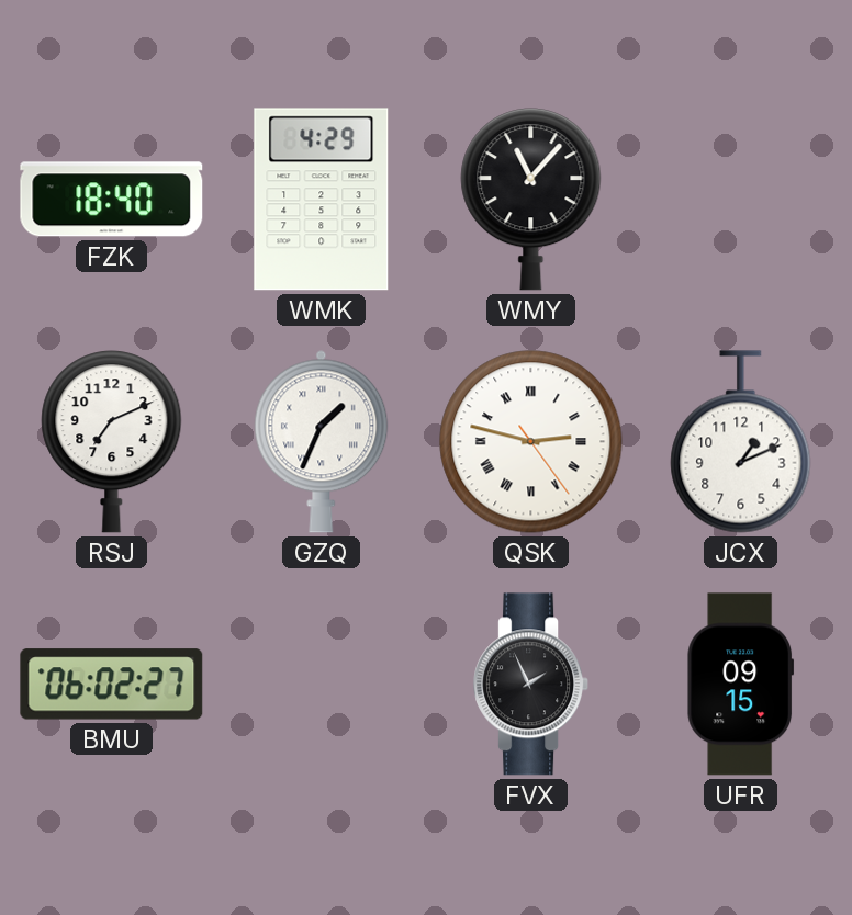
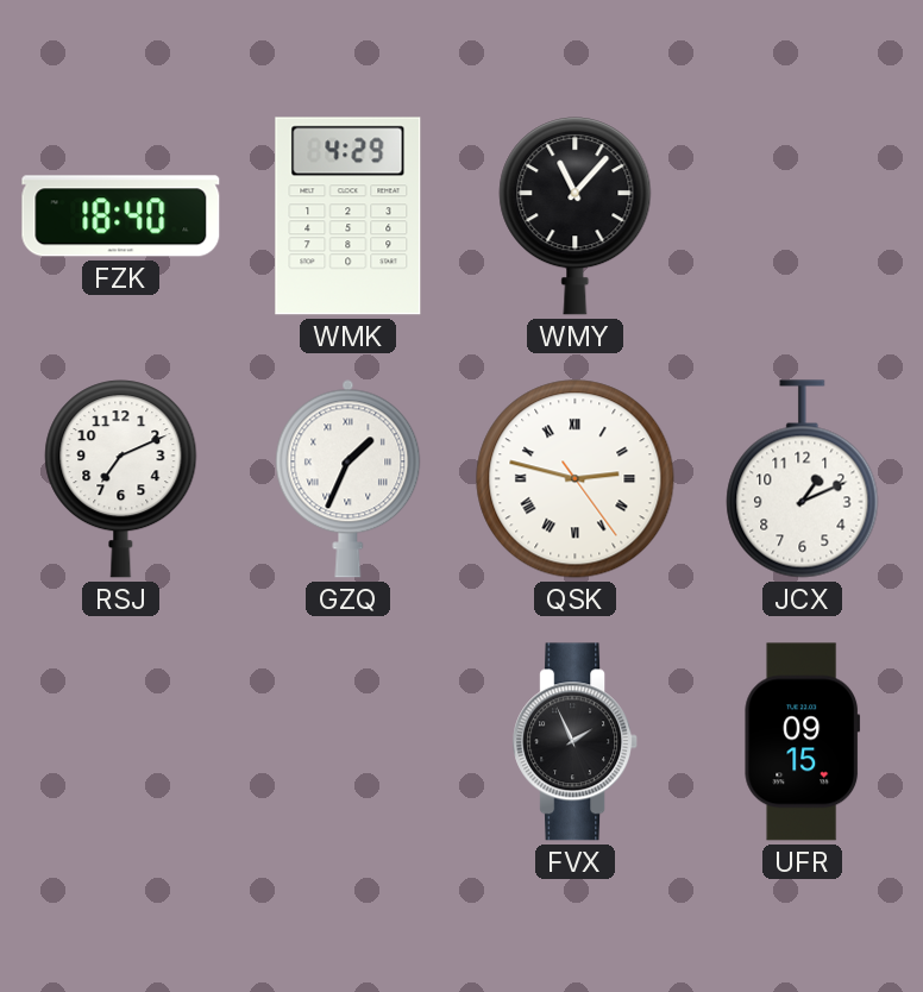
BMU: 06:02 -> none
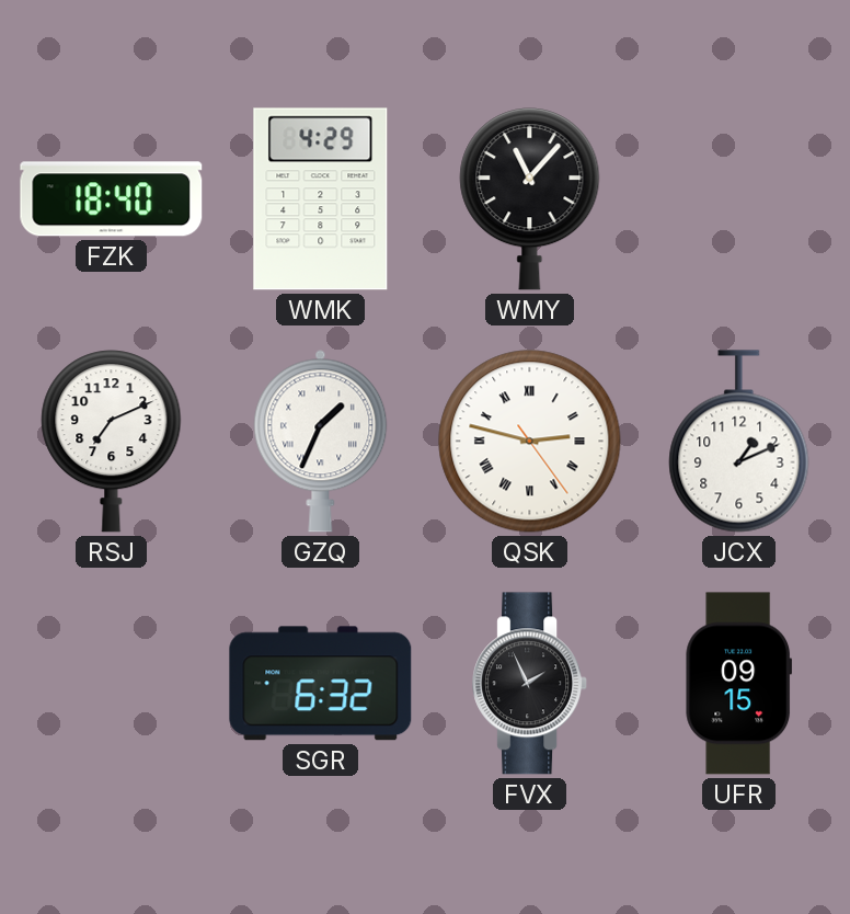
SGR: none -> 6:32
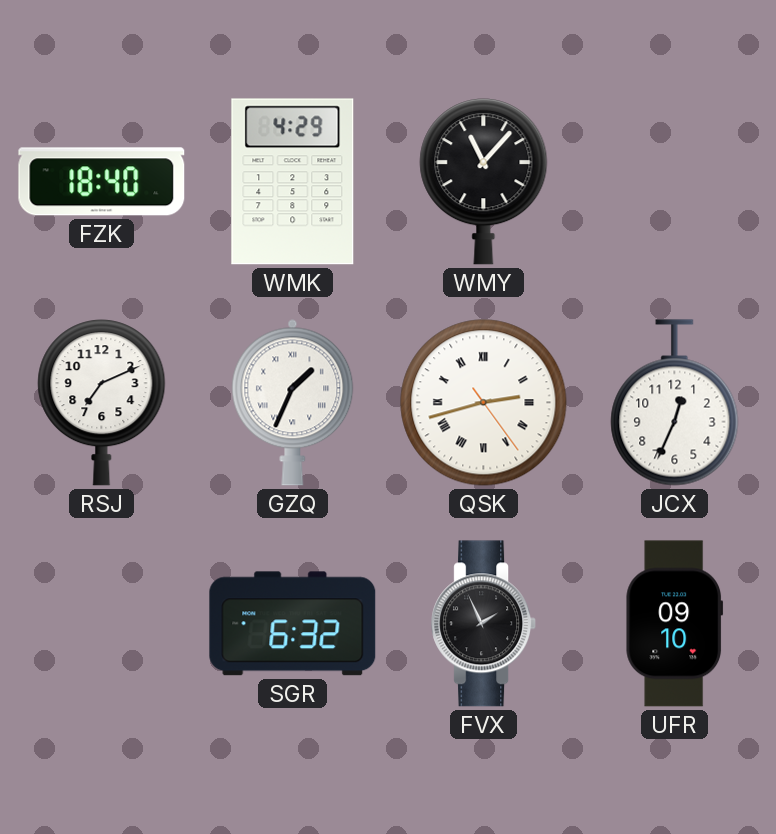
QSK: 2:47 -> 2:42
JCX: 1:11 -> 12:34
UFR: 09:15 -> 09:10
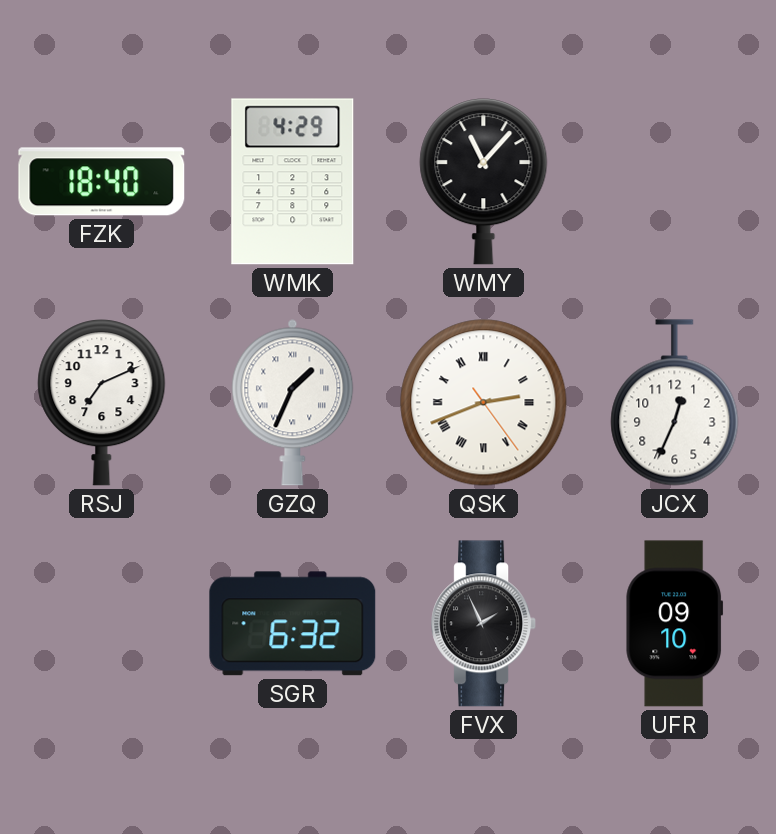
QSK: 2:42 -> 2:41
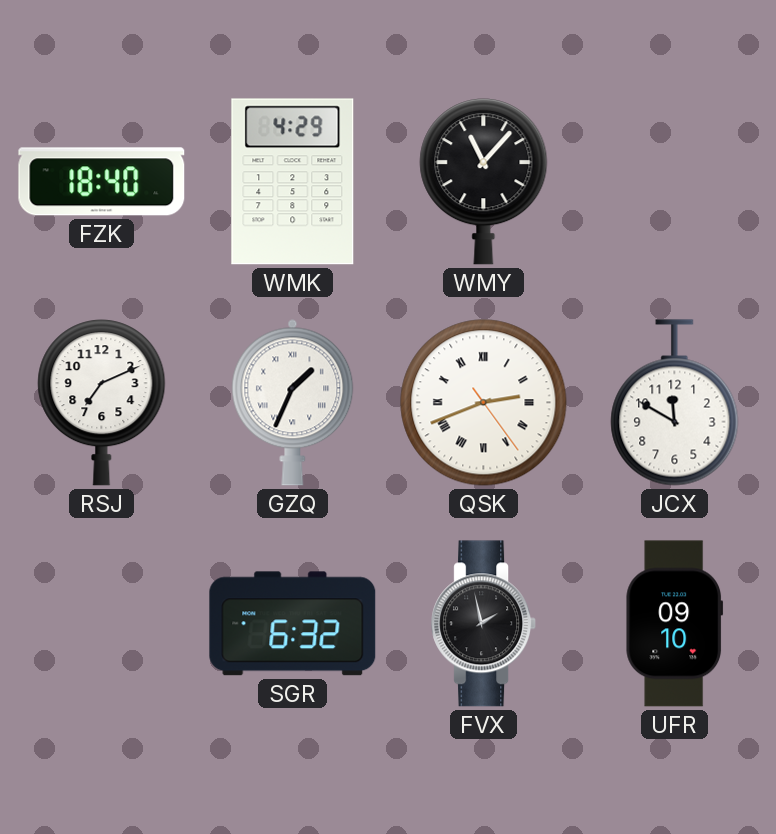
JCX: 12:34 -> 11:50
FVX: 1:56 -> 1:58
